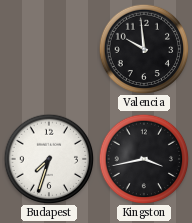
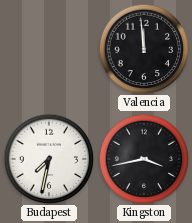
Valencia: 9:59 -> 11:59
Budapest: 7:33 -> 7:32
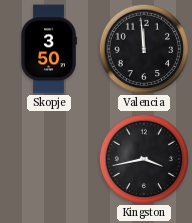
Skopje: none -> 3:50
Budapest: 7:32 -> none
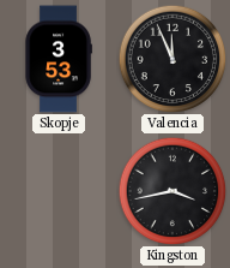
Skopje: 3:50 -> 3:53
Valencia: 11:59 -> 11:56
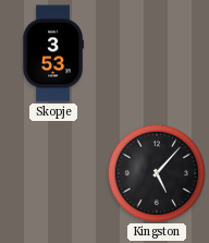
Valencia: 11:56 -> none
Kingston: 3:43 -> 5:07
